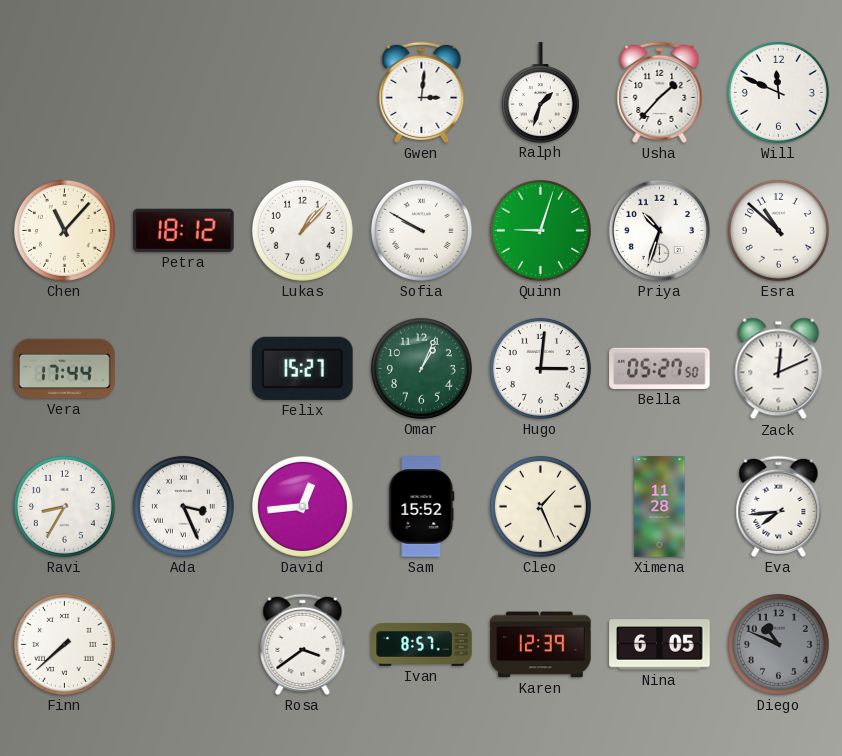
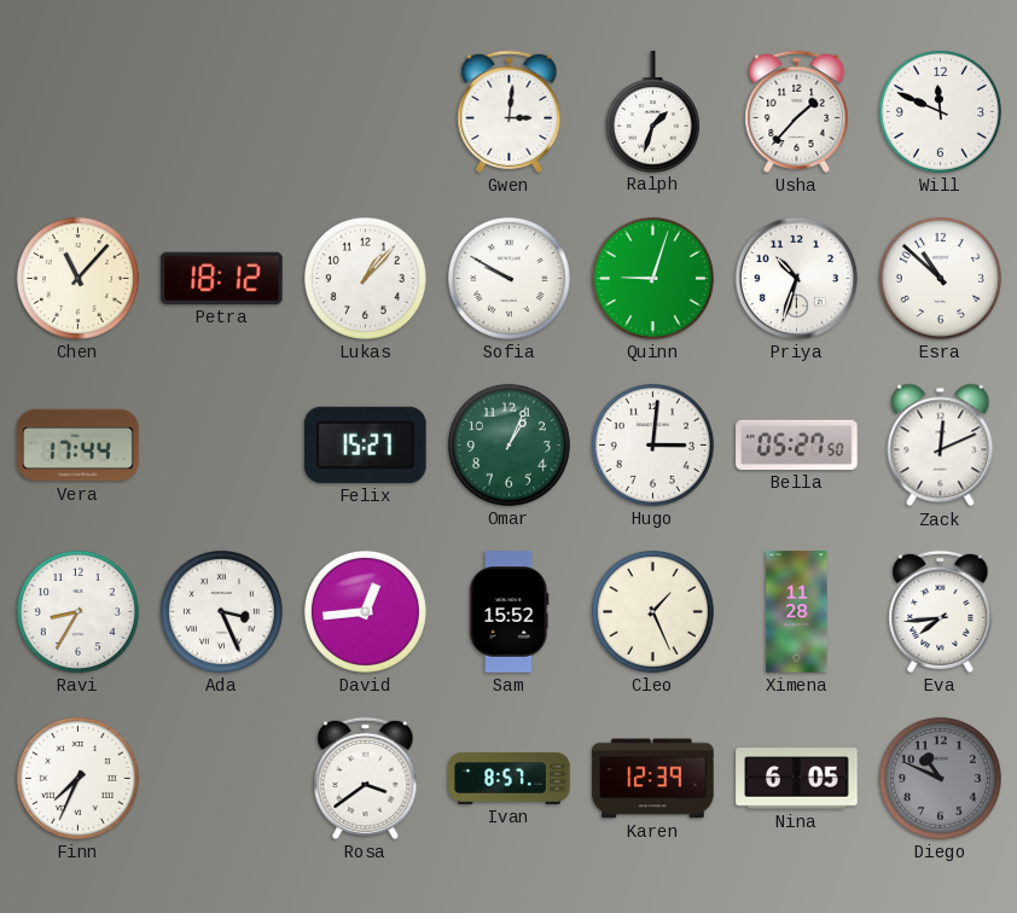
Finn: 7:38 -> 7:34
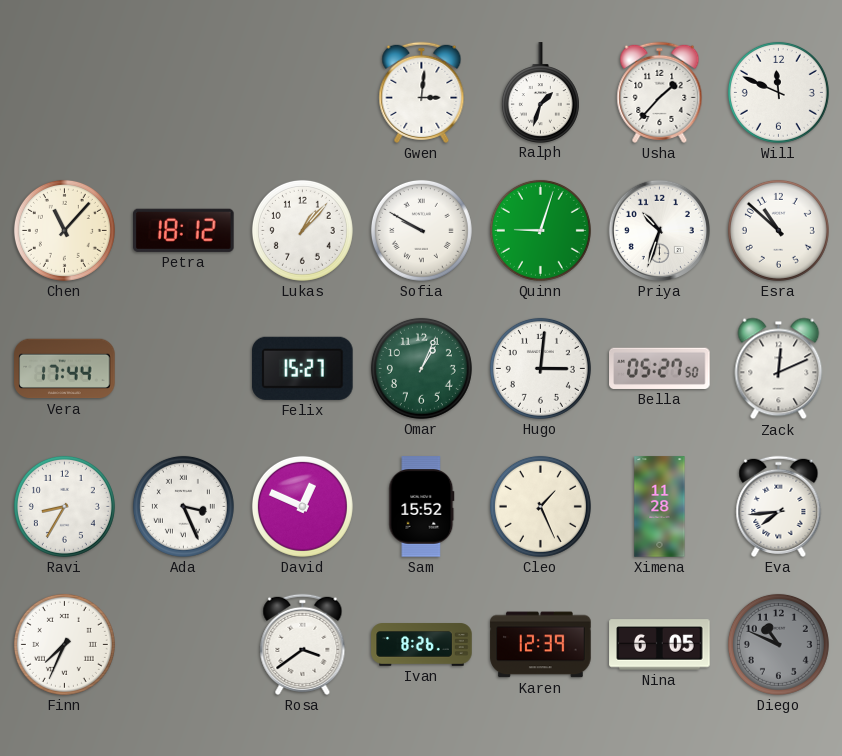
David: 12:44 -> 12:49
Ivan: 8:57 -> 8:26
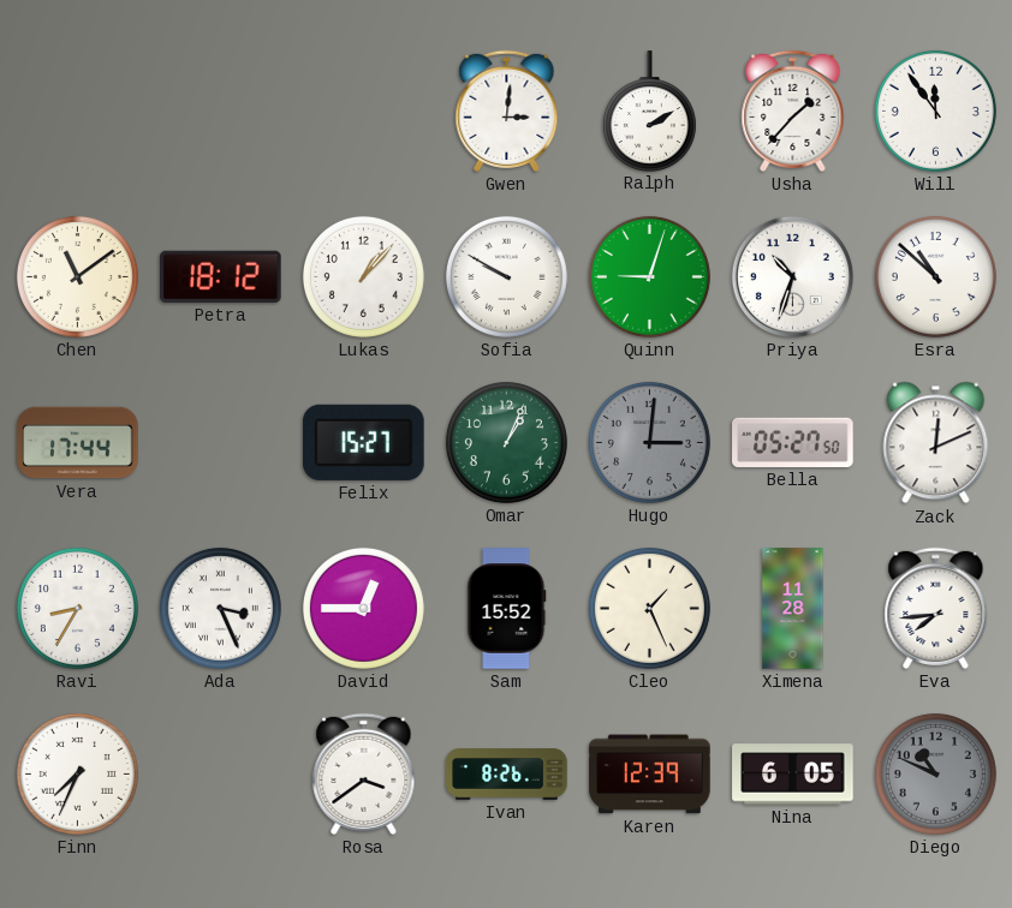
Ralph: 1:33 -> 2:10
Will: 11:49 -> 11:54
Chen: 11:07 -> 11:09
Hugo dial: white -> grey
David: 12:49 -> 12:45
